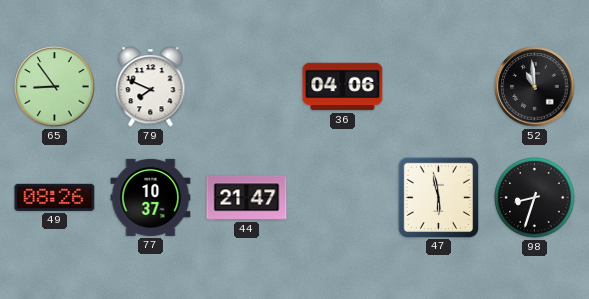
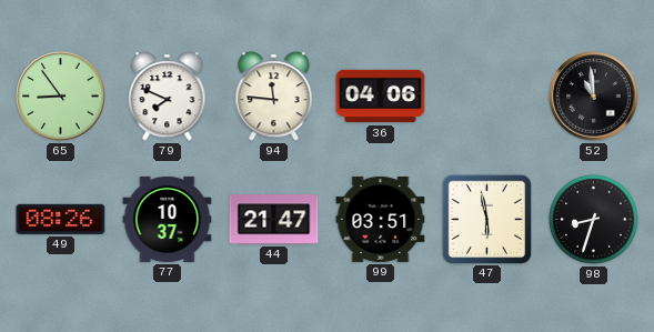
94: none -> 11:46
99: none -> 03:51
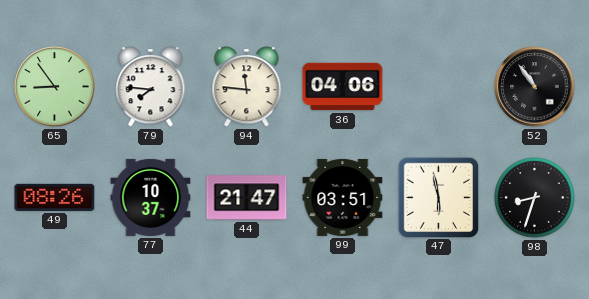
79: 7:49 -> 7:46
52: 10:59 -> 10:54
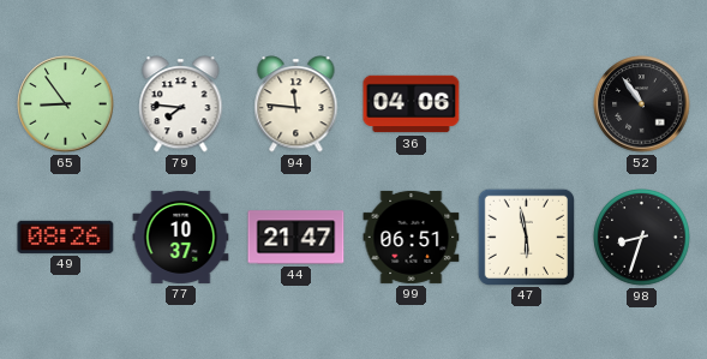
99: 03:51 -> 06:51
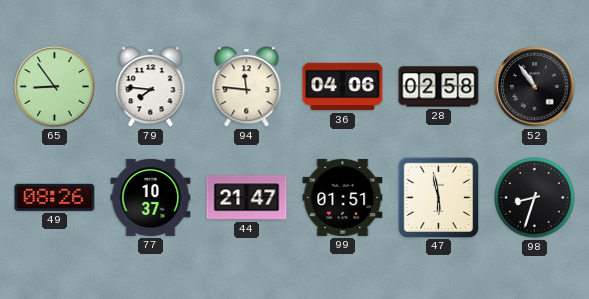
28: none -> 02:58
99: 06:51 -> 01:51
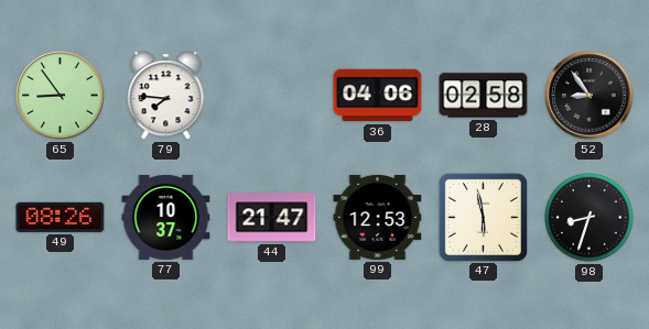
94: 11:46 -> none
52: 10:54 -> 8:54
99: 01:51 -> 12:53
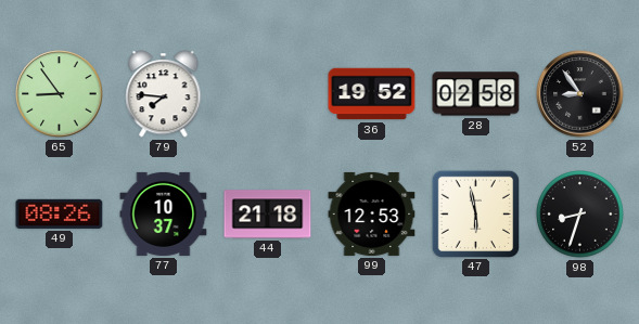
36: 04:06 -> 19:52
44: 21:47 -> 21:18
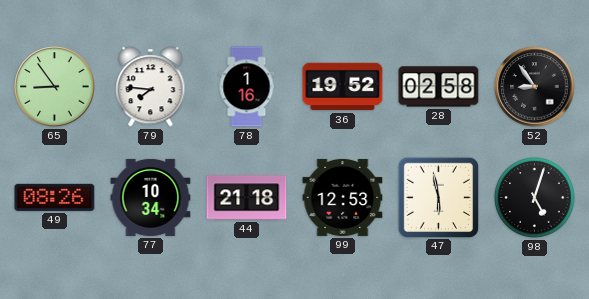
78: none -> 1:16
77: 10:37 -> 10:34
98: 8:33 -> 5:03
